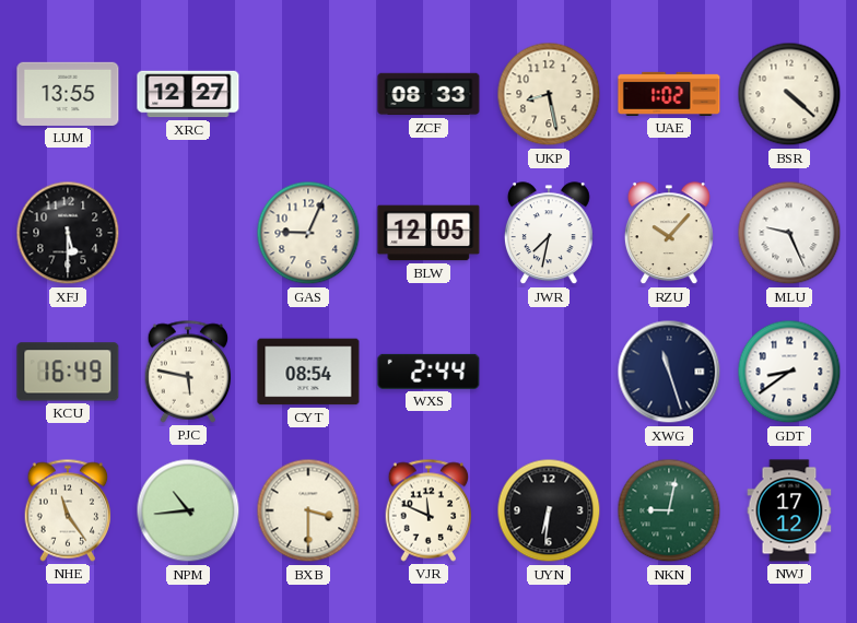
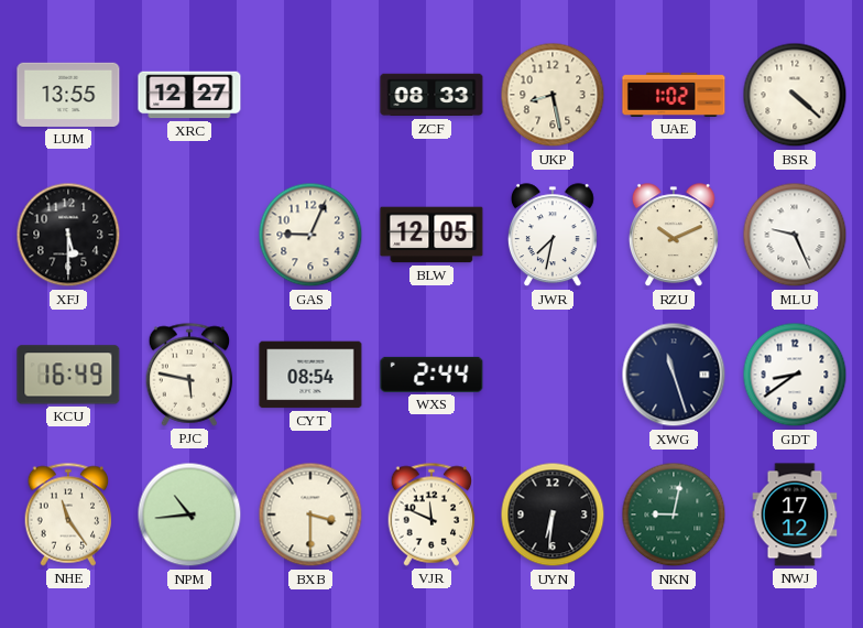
RZU: 10:07 -> 10:11
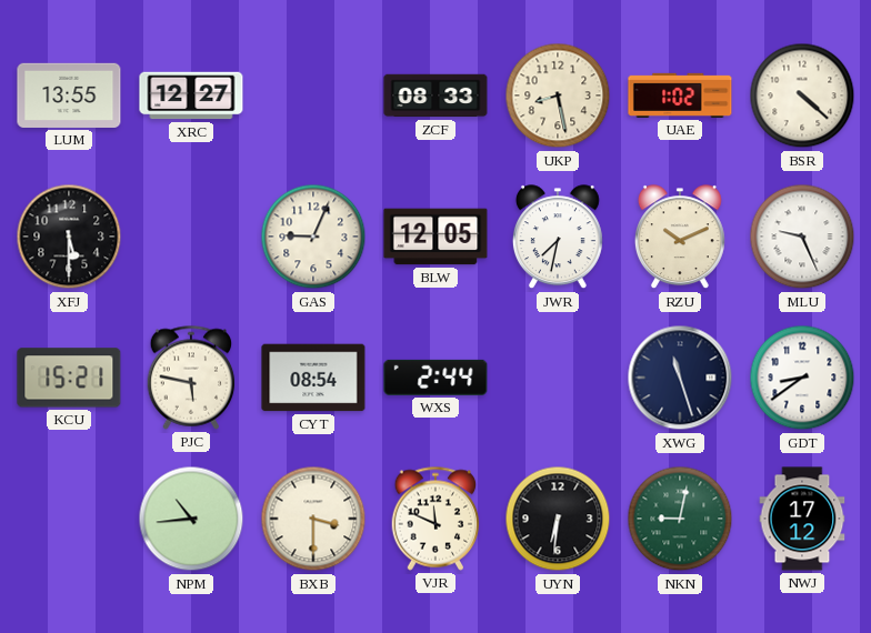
KCU: 16:49 -> 15:21
NHE: 11:24 -> none
